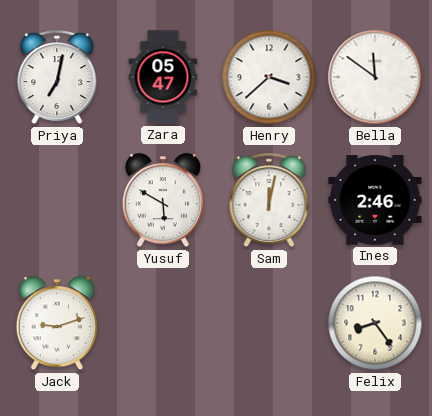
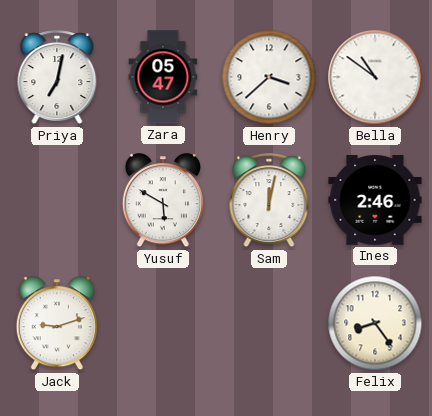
Bella: 11:51 -> 10:51
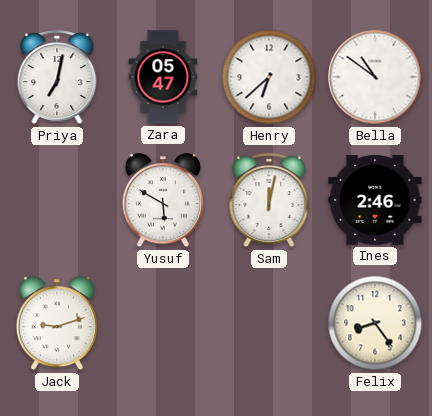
Henry: 3:38 -> 6:38
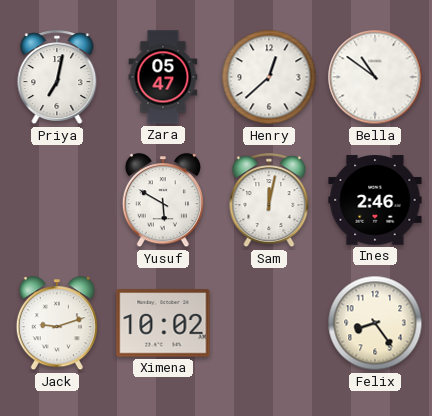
Henry: 6:38 -> 12:38
Ximena: none -> 10:02
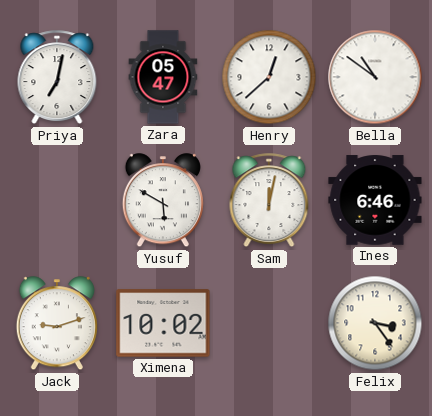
Ines: 2:46 -> 6:46
Felix: 8:24 -> 3:24
